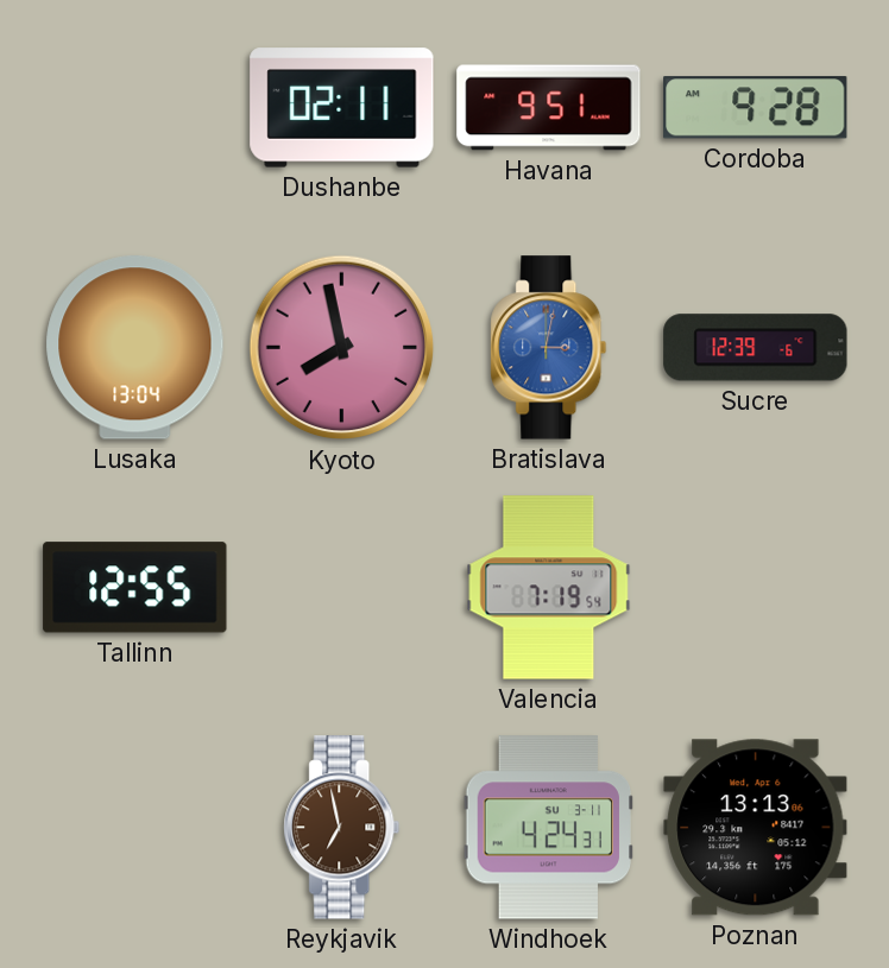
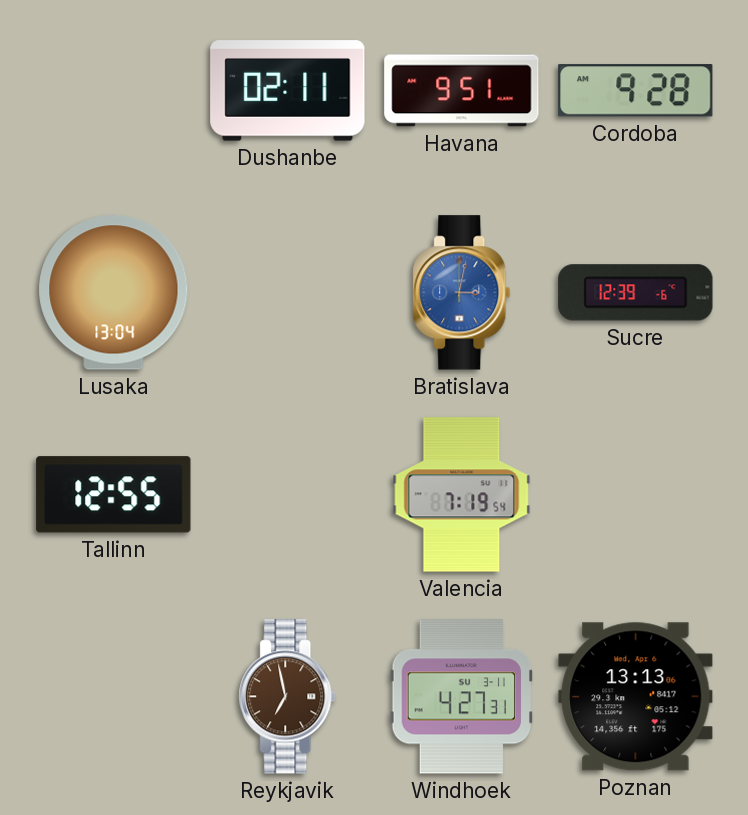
Kyoto: 7:58 -> none
Windhoek: 4:24 -> 4:27
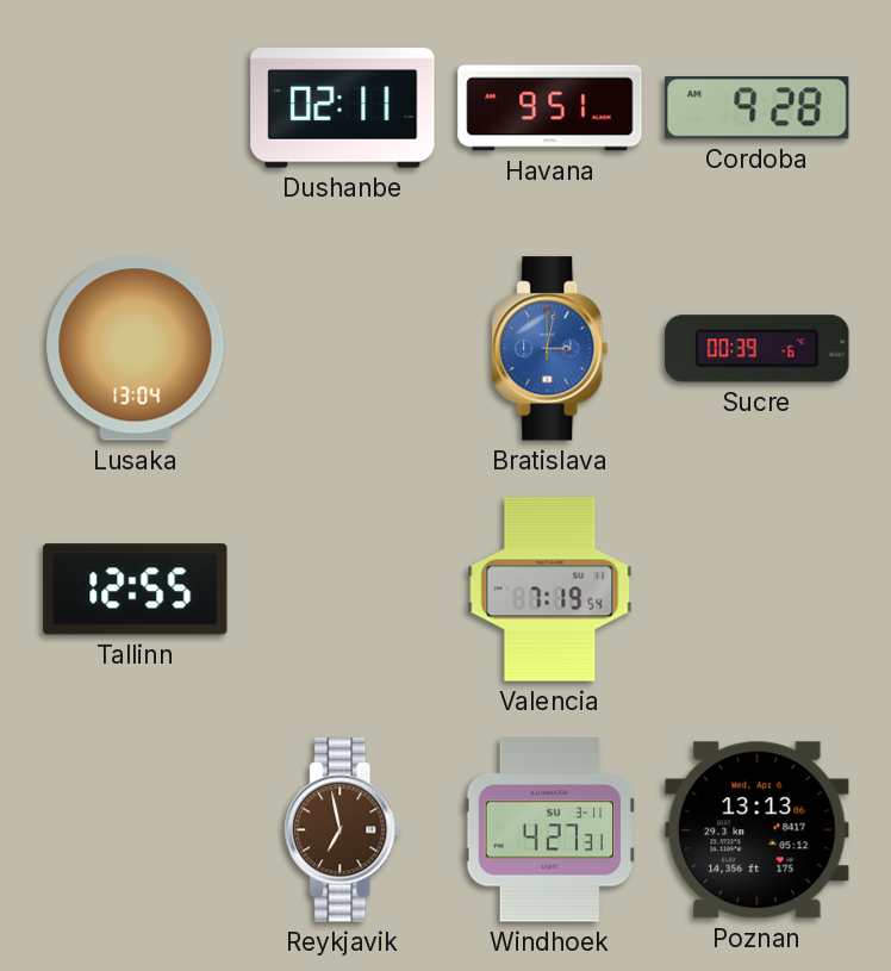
Sucre: 12:39 -> 00:39
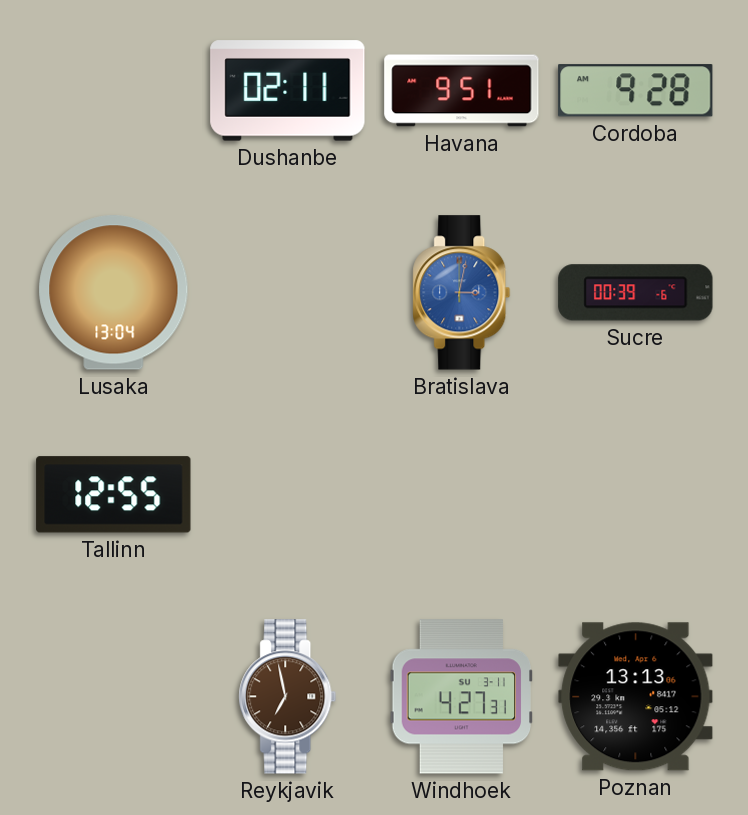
Valencia: 7:19 -> none
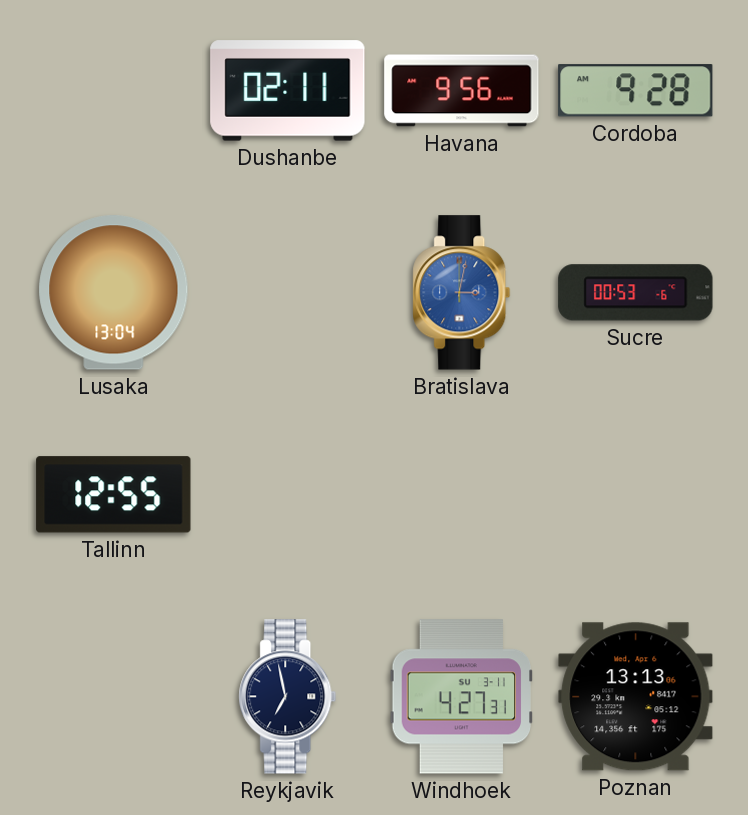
Havana: 9:51 -> 9:56
Sucre: 00:39 -> 00:53
Reykjavik dial: brown -> navy
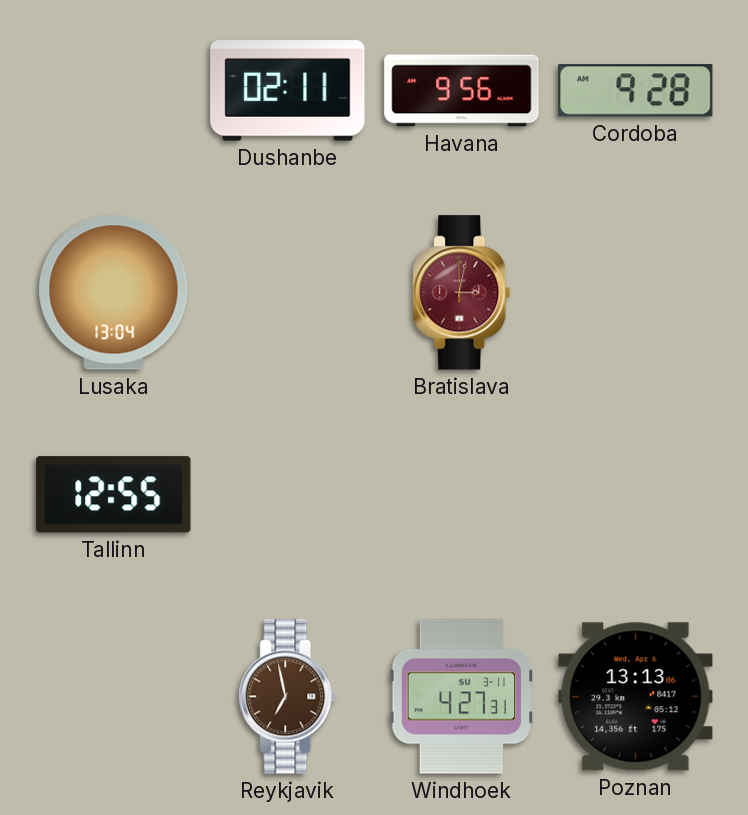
Bratislava dial: blue -> burgundy
Sucre: 00:53 -> none
Reykjavik dial: navy -> brown
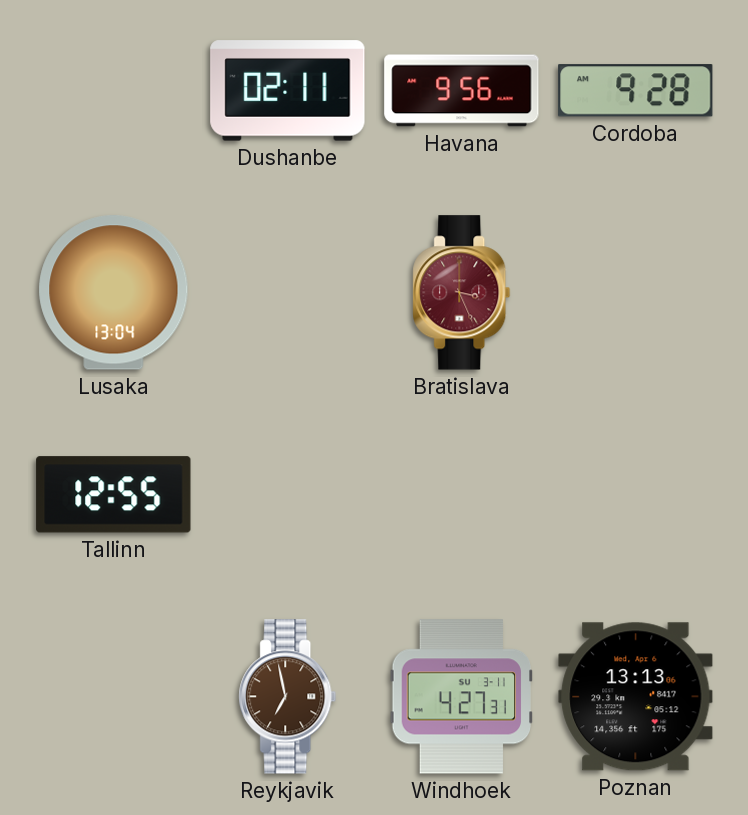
Bratislava: 3:02 -> 3:26
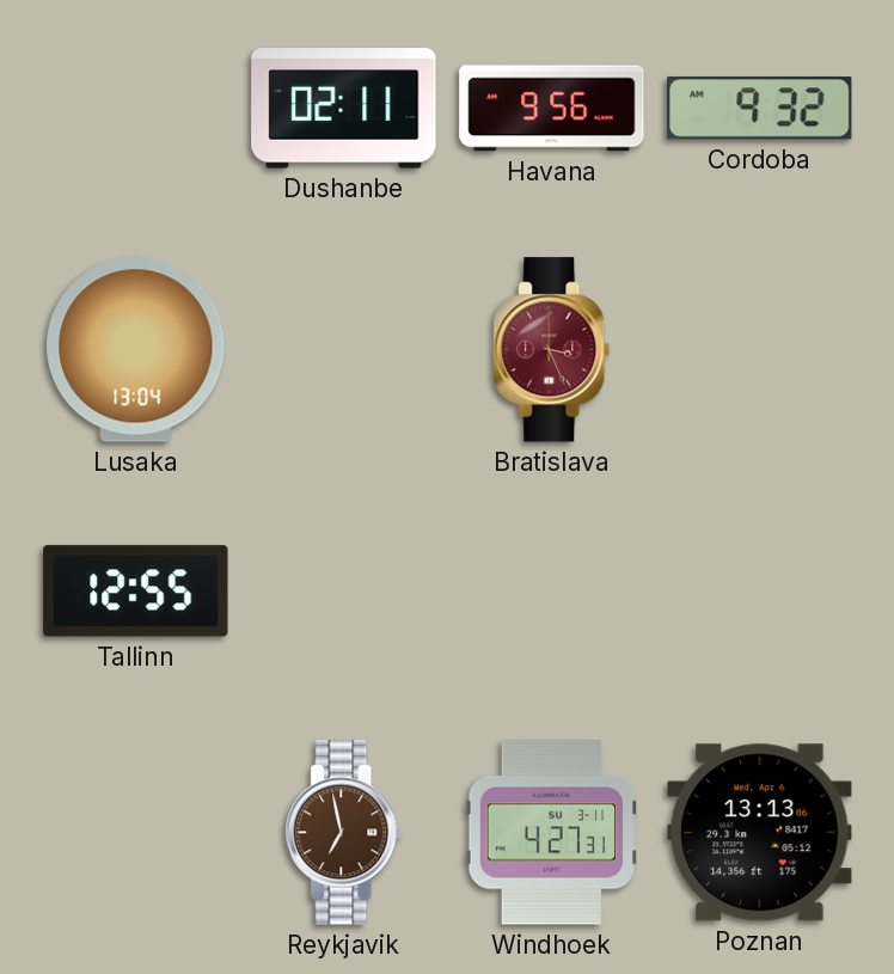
Cordoba: 9:28 -> 9:32
